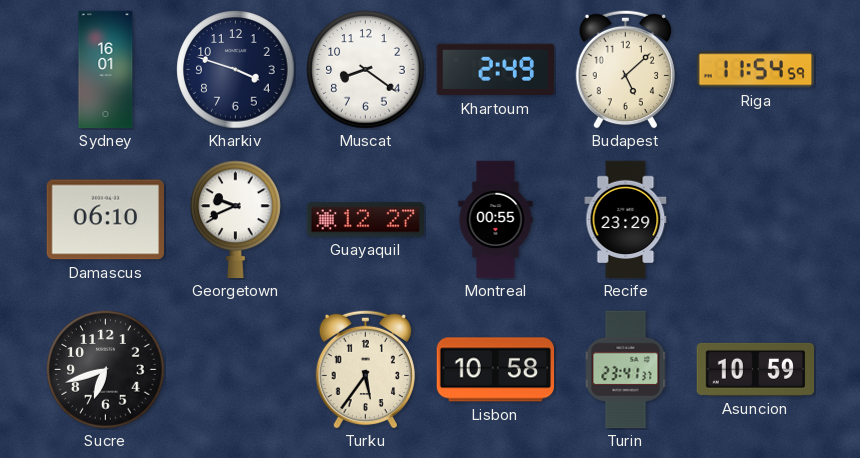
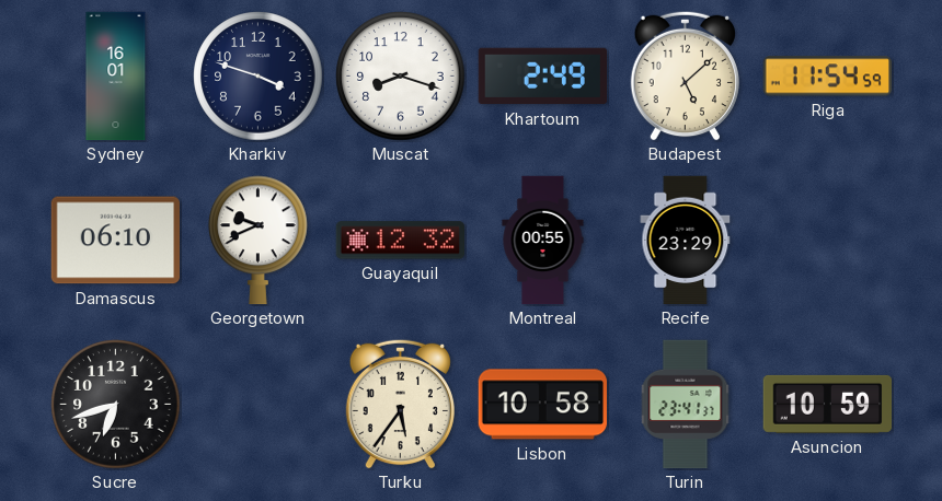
Muscat: 8:21 -> 8:18
Guayaquil: 12:27 -> 12:32
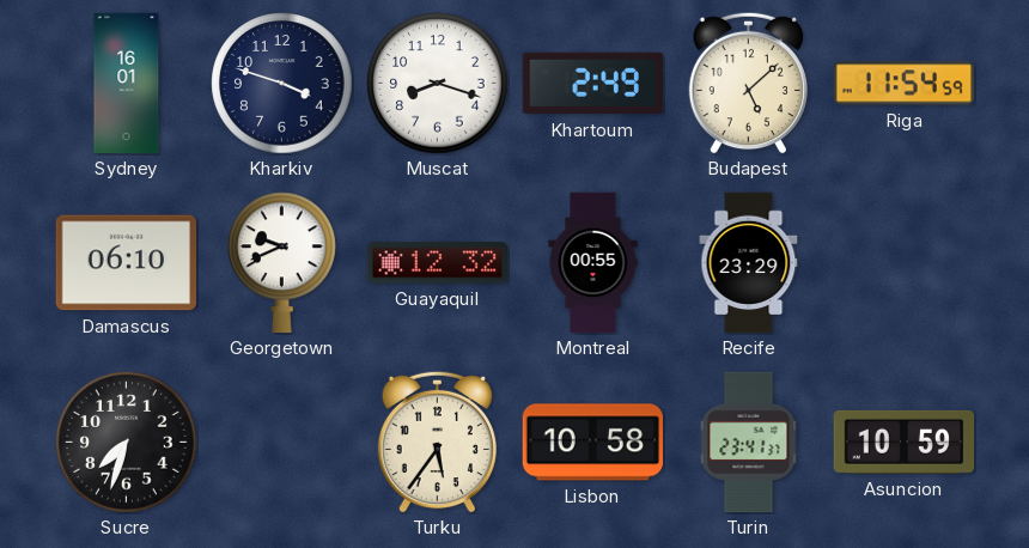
Sucre: 6:42 -> 7:33
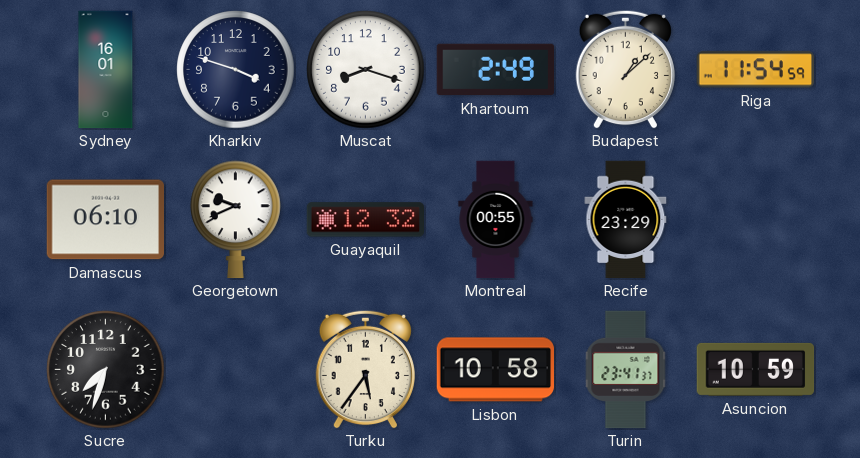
Budapest: 5:08 -> 1:08
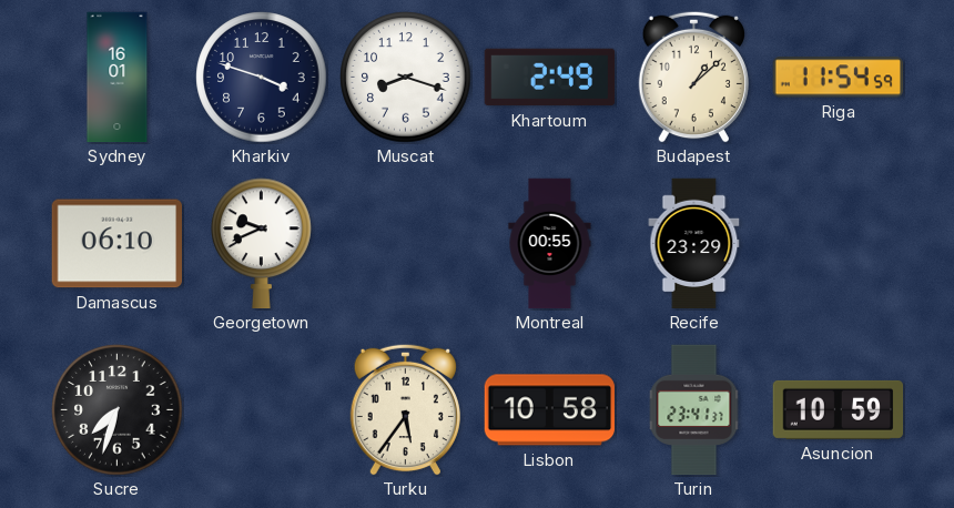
Guayaquil: 12:32 -> none
